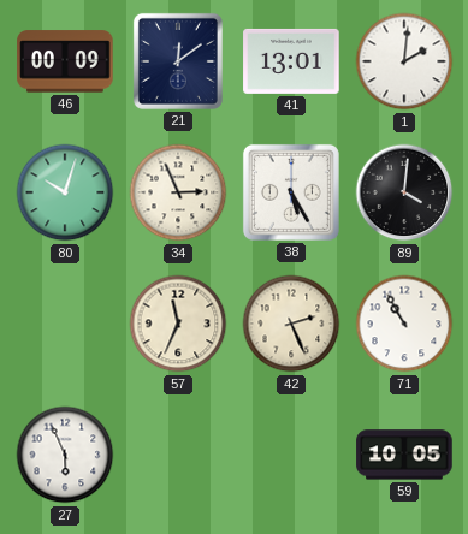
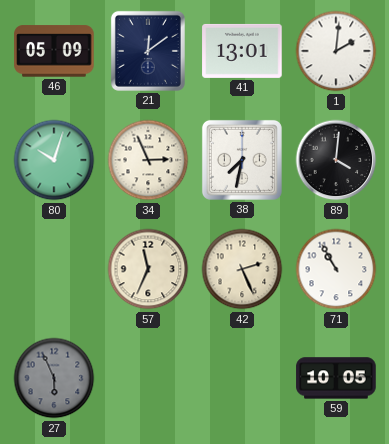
46: 00:09 -> 05:09
38: 5:25 -> 7:32
27 dial: white -> grey
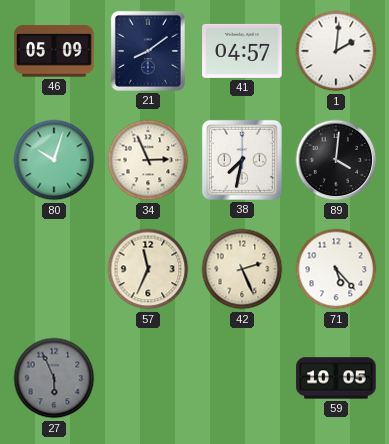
21: 12:09 -> 8:09
41: 13:01 -> 04:57
71: 10:55 -> 5:23
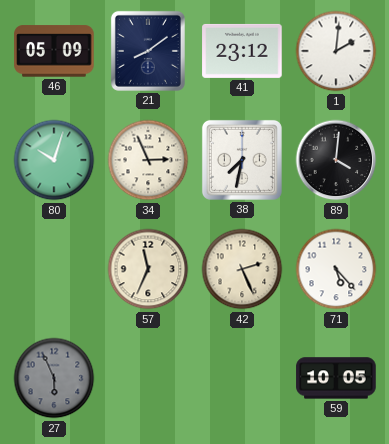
41: 04:57 -> 23:12
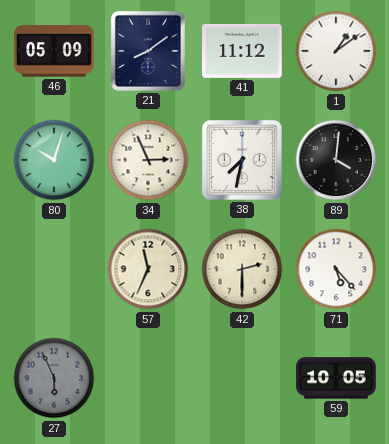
41: 23:12 -> 11:12
1: 2:01 -> 1:09
42: 2:26 -> 2:30
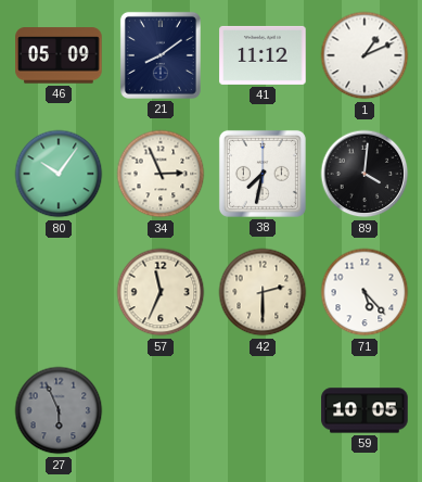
1: 1:09 -> 1:11
80: 10:03 -> 10:06
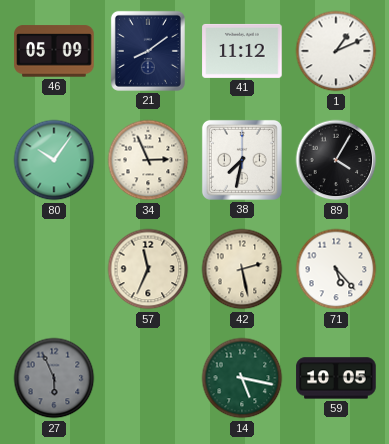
89: 4:01 -> 4:05
42: 2:30 -> 2:28
14: none -> 5:17
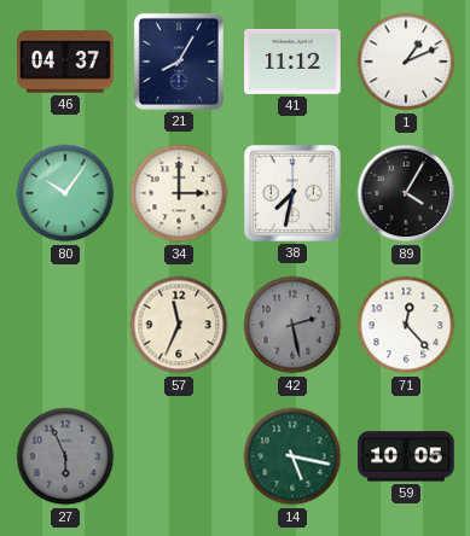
46: 05:09 -> 04:37
21: 8:09 -> 8:05
34: 2:56 -> 3:00
42 dial: cream -> grey
71: 5:23 -> 12:23
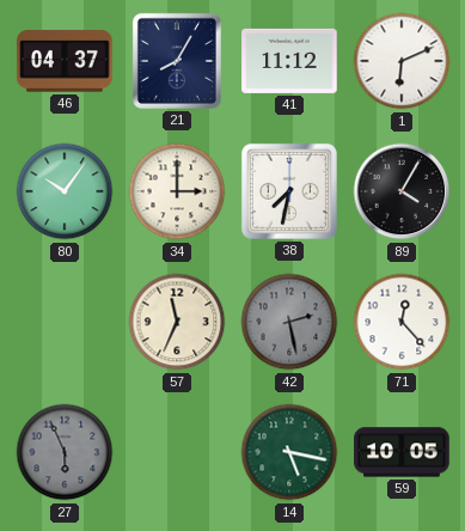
1: 1:11 -> 6:11
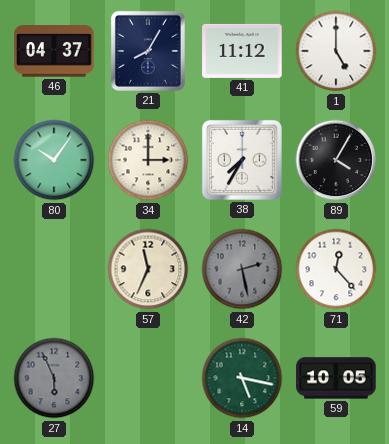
1: 6:11 -> 5:00
38: 7:32 -> 7:35
